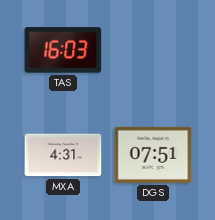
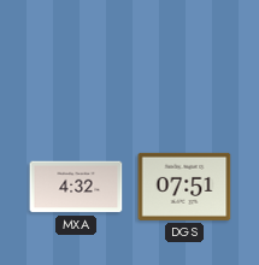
TAS: 16:03 -> none
MXA: 4:31 -> 4:32
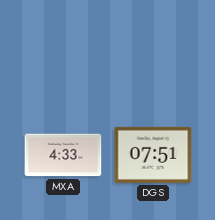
MXA: 4:32 -> 4:33
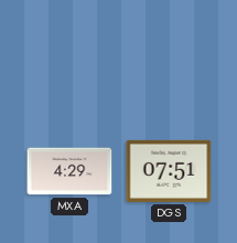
MXA: 4:33 -> 4:29
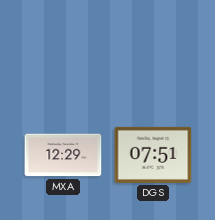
MXA: 4:29 -> 12:29
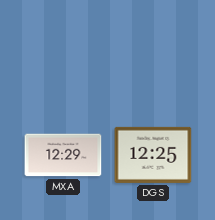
DGS: 07:51 -> 12:25
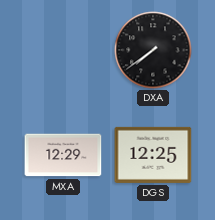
DXA: none -> 7:39
